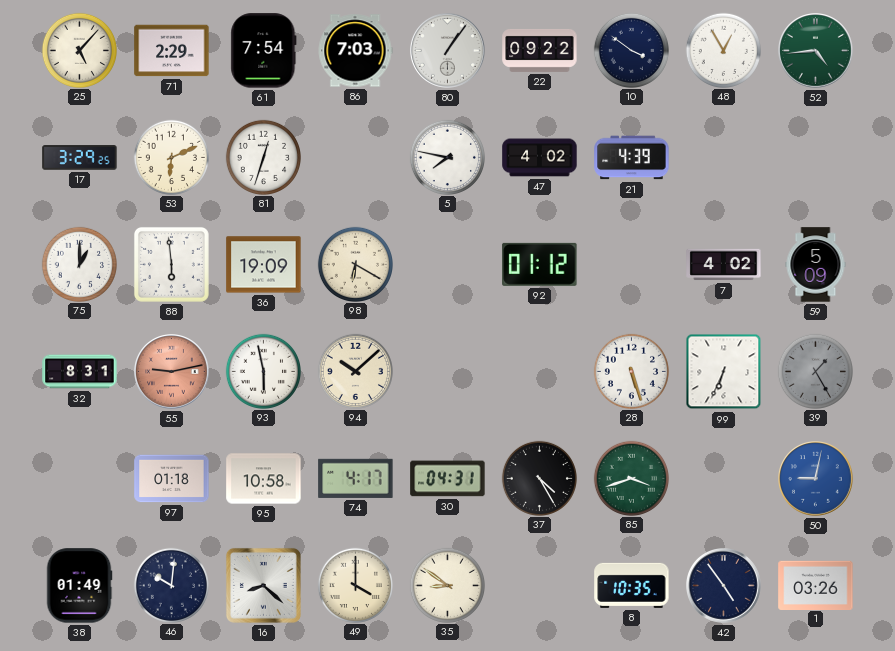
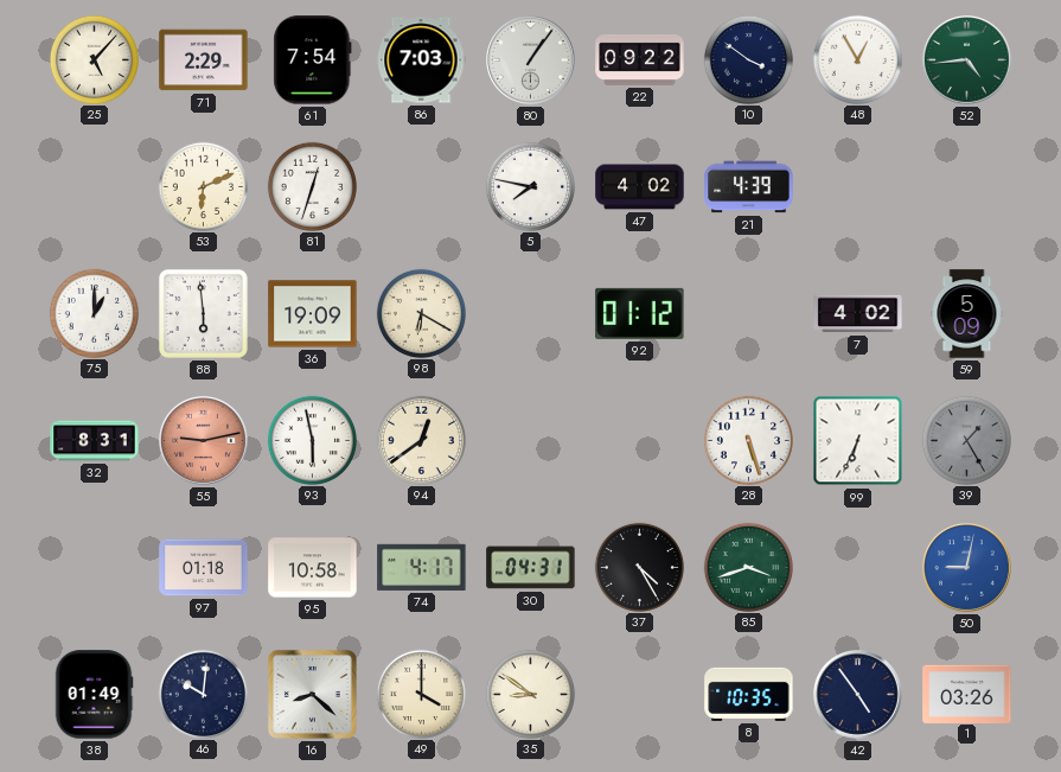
17: 3:29 -> none
94: 10:08 -> 12:39
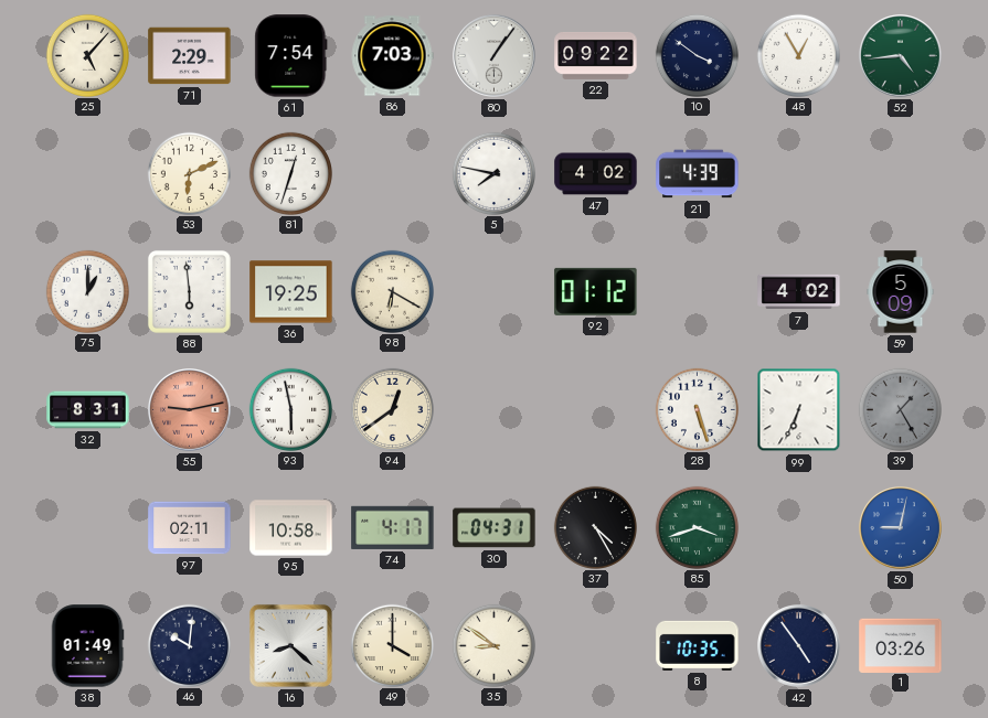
36: 19:09 -> 19:25
97: 01:18 -> 02:11
